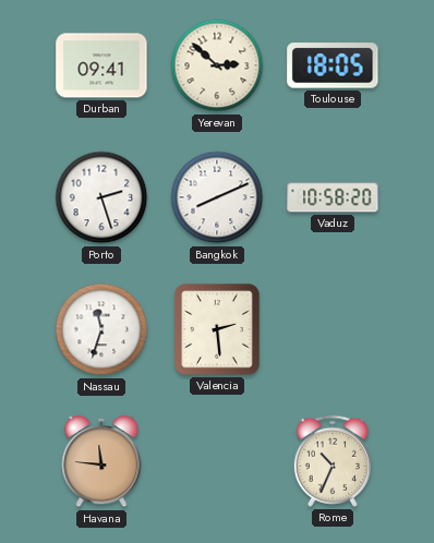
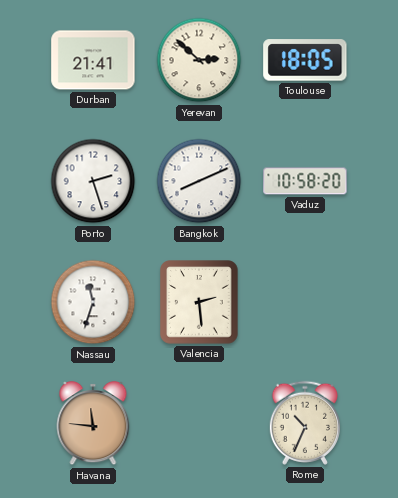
Durban: 09:41 -> 21:41
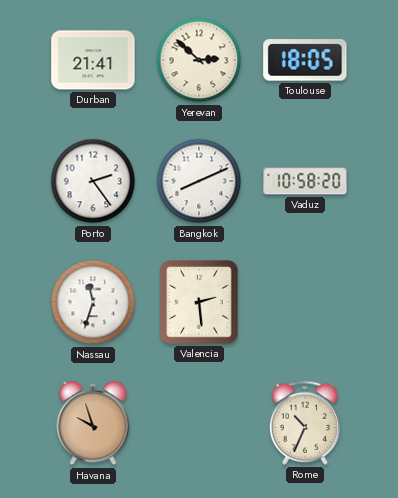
Porto: 2:27 -> 2:24
Havana: 11:46 -> 9:57
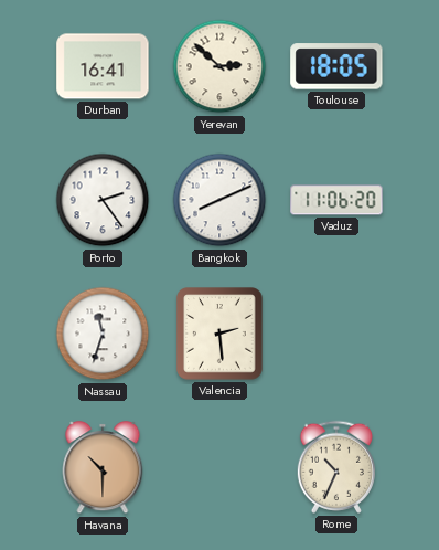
Durban: 21:41 -> 16:41
Vaduz: 10:58 -> 11:06
Havana: 9:57 -> 10:30
